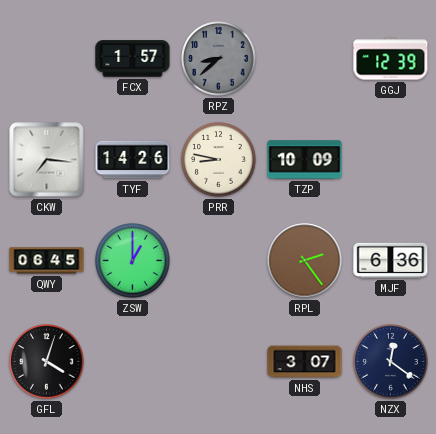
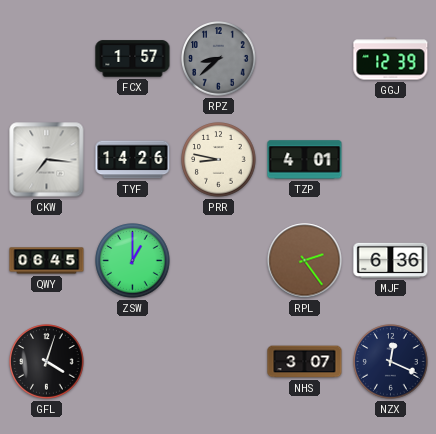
TZP: 10:09 -> 4:01
NZX: 12:21 -> 12:19
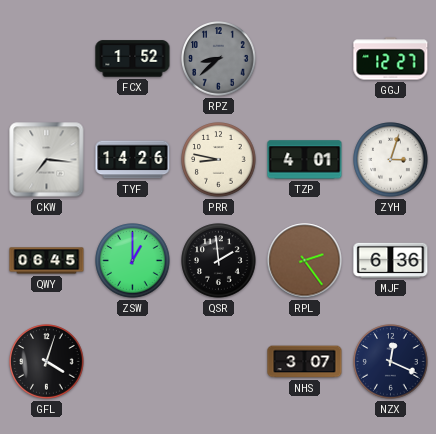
FCX: 1:57 -> 1:52
GGJ: 12:39 -> 12:27
ZYH: none -> 3:03
QSR: none -> 1:59
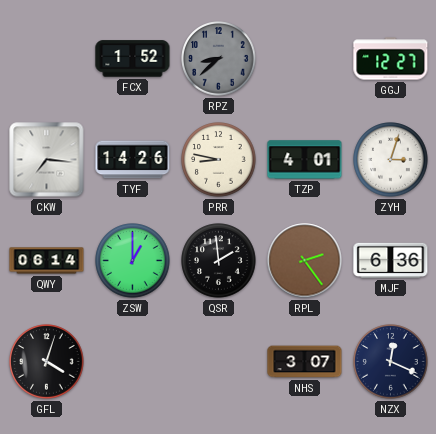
QWY: 06:45 -> 06:14
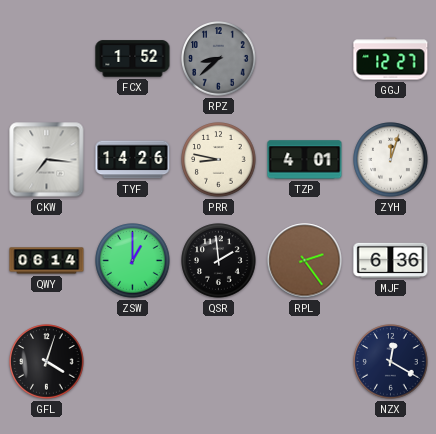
ZYH: 3:03 -> 12:03
NHS: 3:07 -> none
NZX: 12:19 -> 12:20
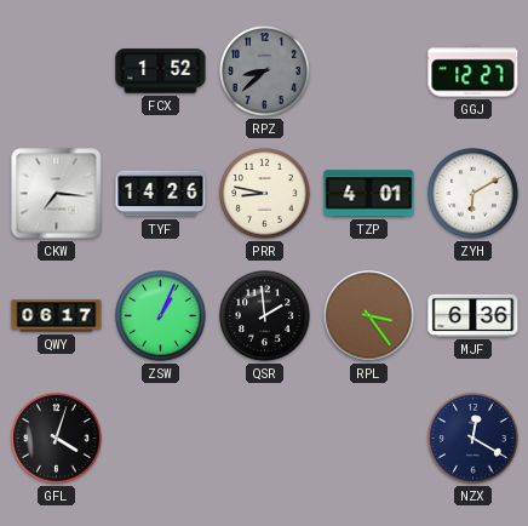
ZYH: 12:03 -> 6:10
QWY: 06:14 -> 06:17
ZSW: 1:00 -> 1:04
RPL: 2:24 -> 3:24
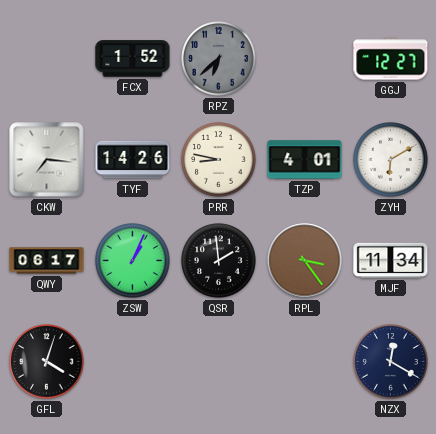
RPZ: 8:38 -> 6:38
MJF: 6:36 -> 11:34
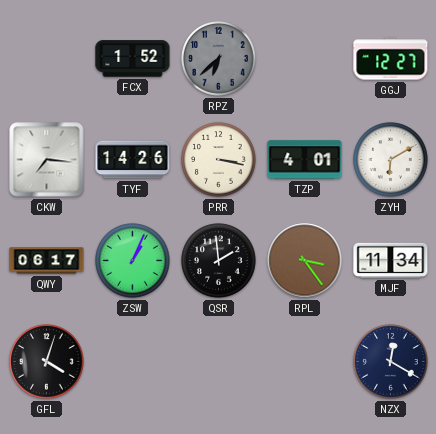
PRR: 8:47 -> 3:17
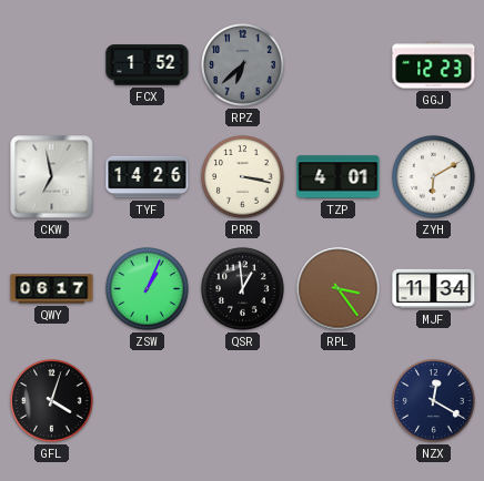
GGJ: 12:27 -> 12:23
CKW: 7:16 -> 6:58
QSR: 1:59 -> 12:59
